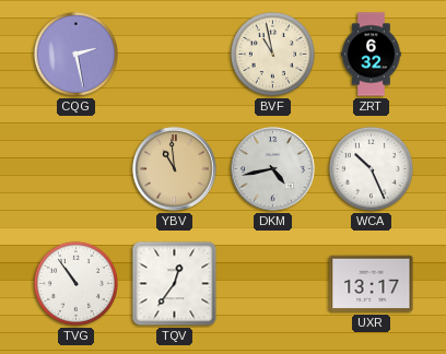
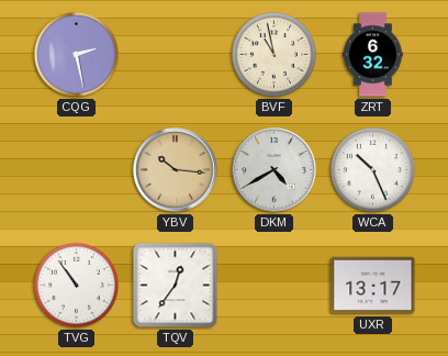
YBV: 10:59 -> 10:16
DKM: 4:43 -> 4:40
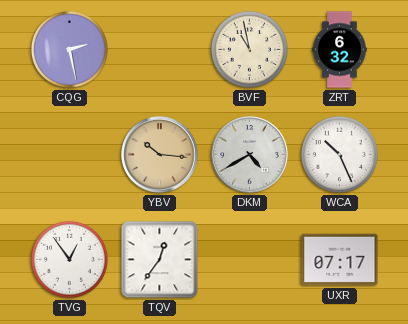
TVG: 10:54 -> 12:54
UXR: 13:17 -> 07:17
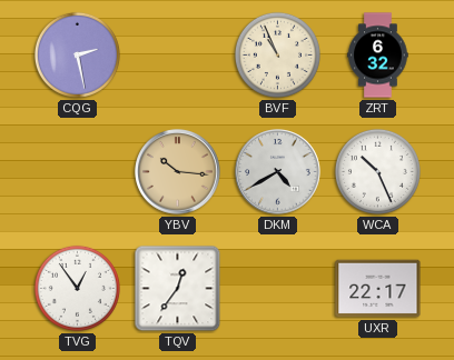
BVF: 10:58 -> 10:56
UXR: 07:17 -> 22:17
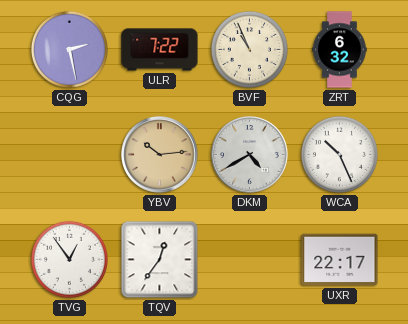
ULR: none -> 7:22
YBV: 10:16 -> 10:14
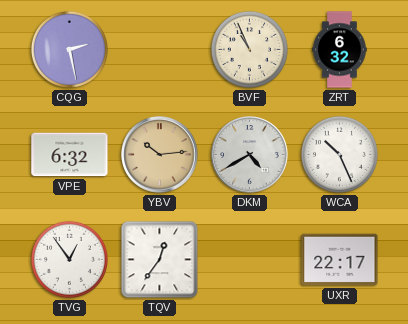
ULR: 7:22 -> none
VPE: none -> 6:32
